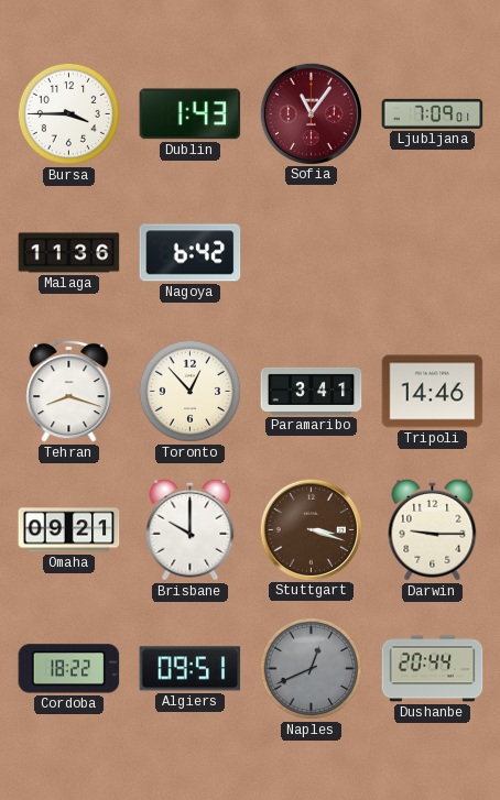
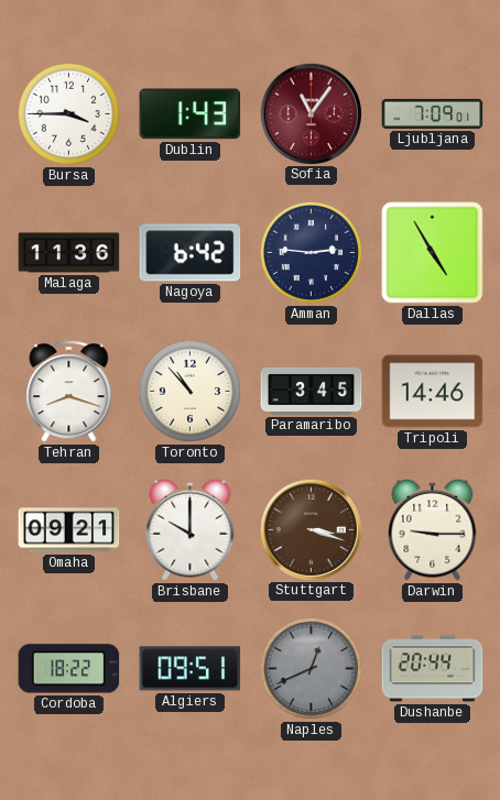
Amman: none -> 2:46
Dallas: none -> 4:55
Toronto: 12:53 -> 10:53
Paramaribo: 3:41 -> 3:45
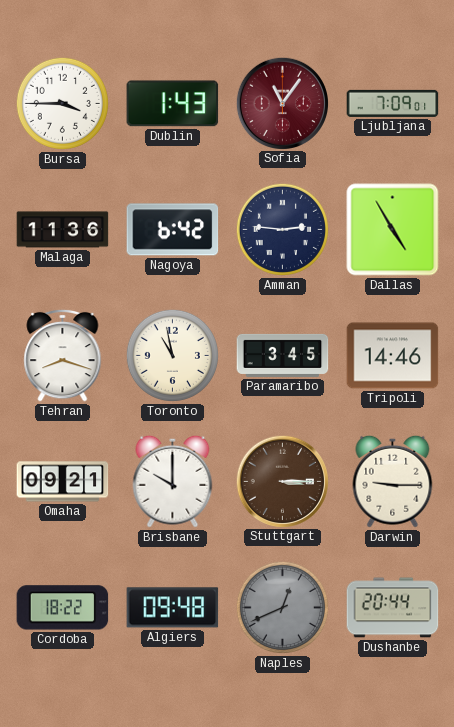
Toronto: 10:53 -> 10:58
Stuttgart: 3:18 -> 3:15
Algiers: 09:51 -> 09:48
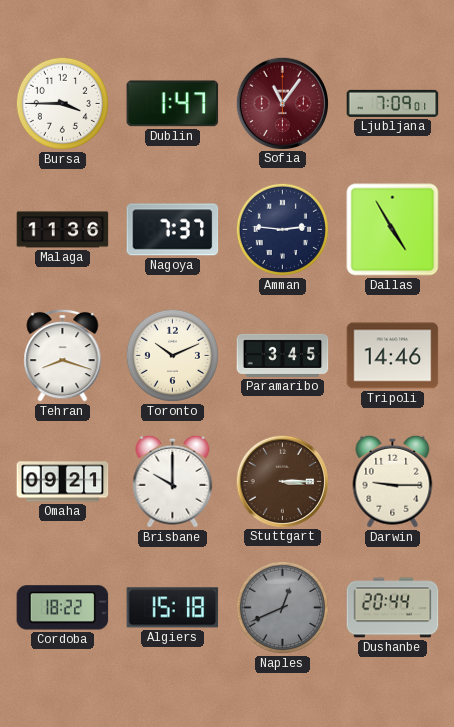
Dublin: 1:43 -> 1:47
Nagoya: 6:42 -> 7:37
Toronto: 10:58 -> 10:11
Algiers: 09:48 -> 15:18
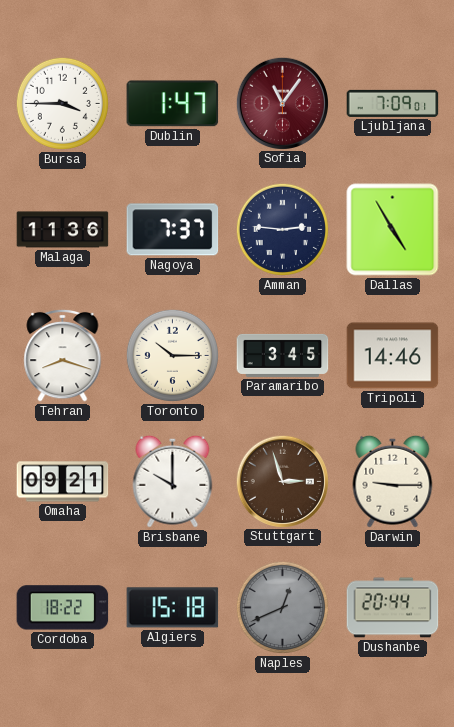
Toronto: 10:11 -> 10:15
Stuttgart: 3:15 -> 2:57
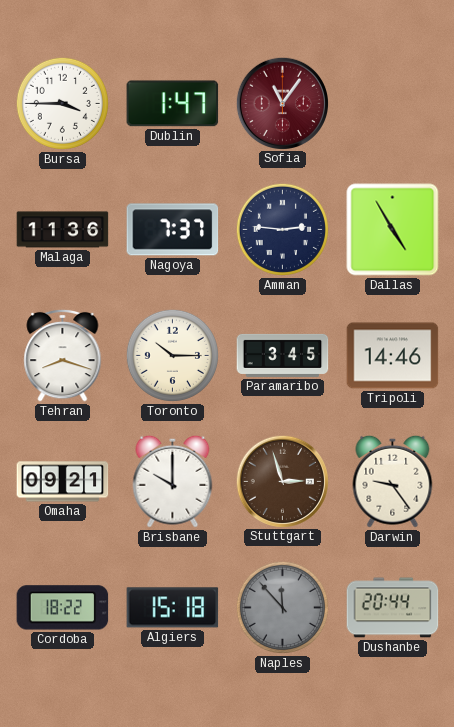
Ljubljana: 7:09 -> none
Darwin: 9:15 -> 9:24
Naples: 12:41 -> 11:53
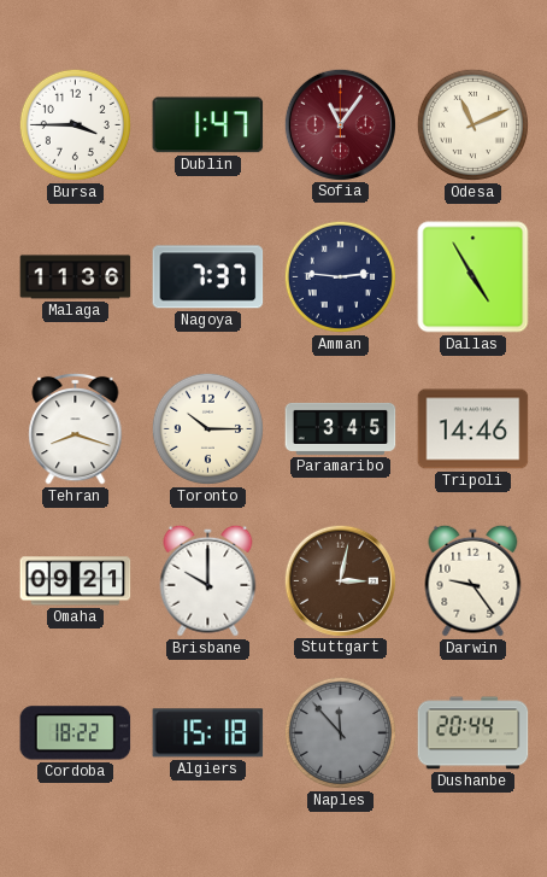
Odesa: none -> 11:11
Stuttgart: 2:57 -> 3:02
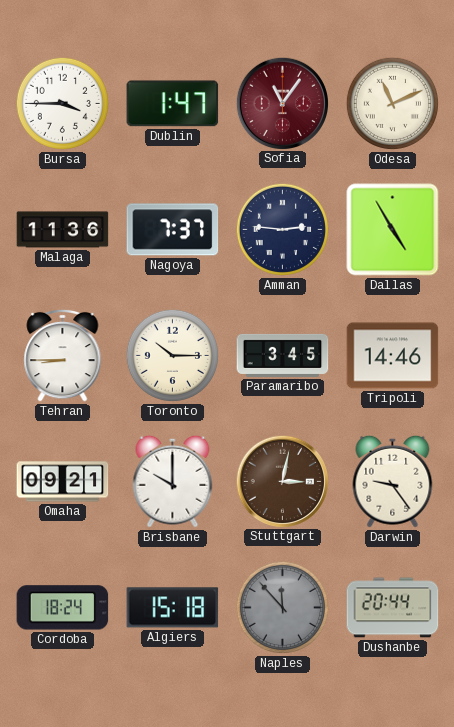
Tehran: 8:18 -> 8:45
Cordoba: 18:22 -> 18:24
